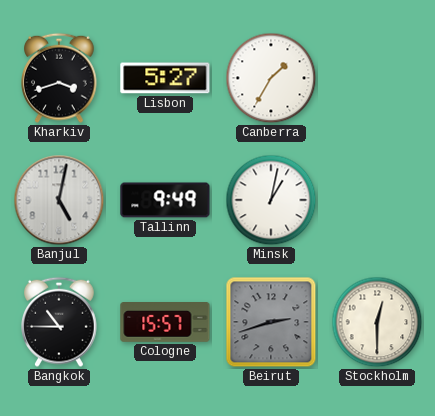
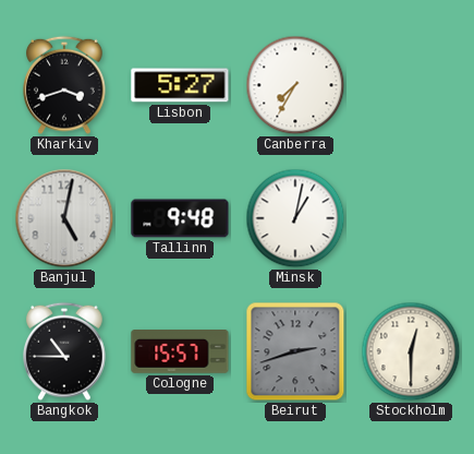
Canberra: 1:35 -> 7:35
Tallinn: 9:49 -> 9:48
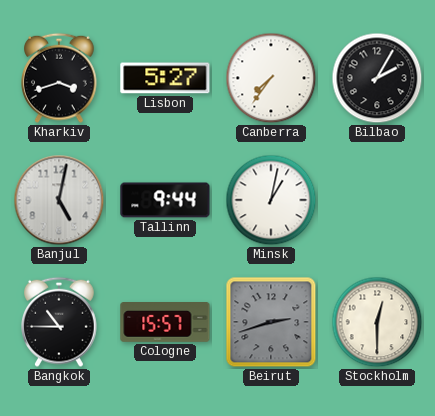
Canberra: 7:35 -> 7:36
Bilbao: none -> 2:05
Tallinn: 9:48 -> 9:44
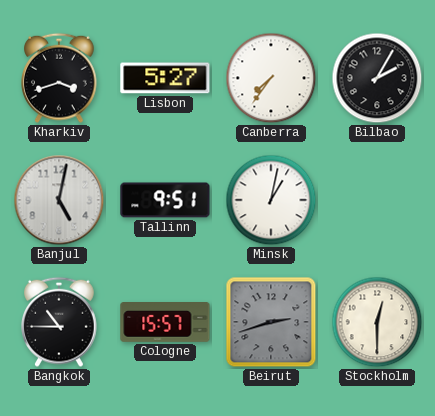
Tallinn: 9:44 -> 9:51
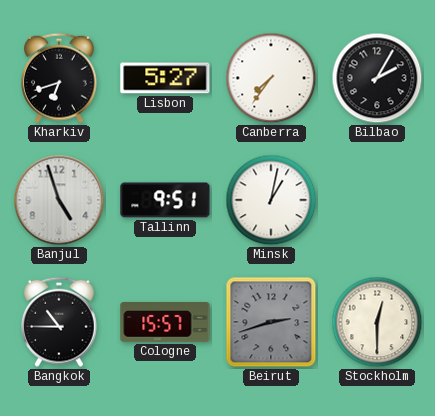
Kharkiv: 3:42 -> 6:42
Banjul: 5:02 -> 4:57
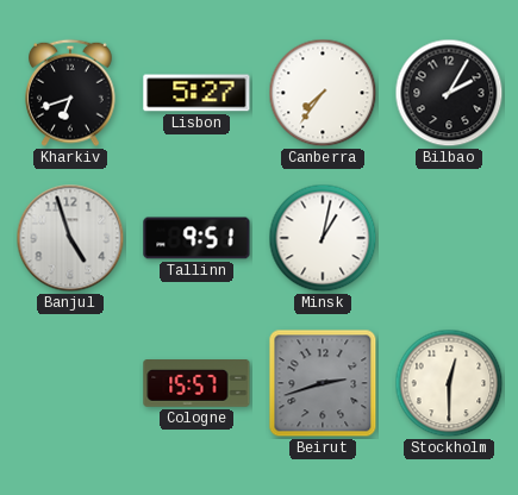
Bangkok: 10:45 -> none
